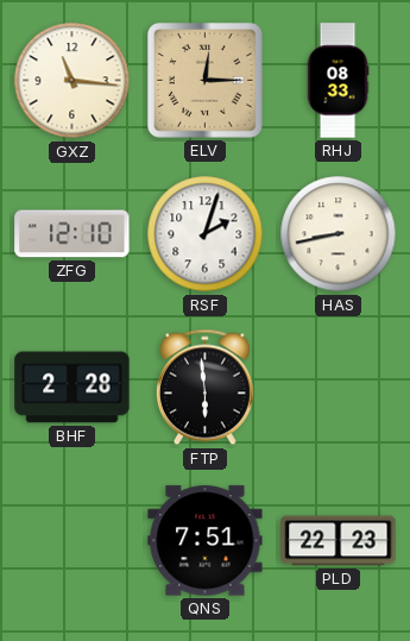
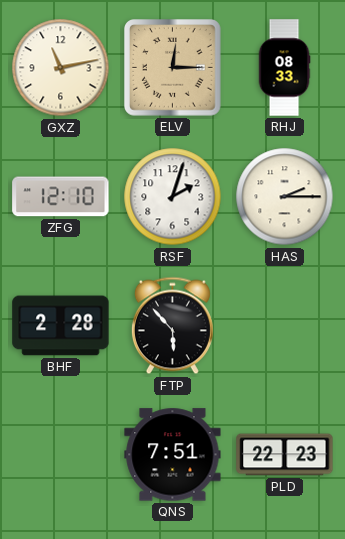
GXZ: 11:16 -> 11:13
HAS: 8:43 -> 2:15
FTP: 5:59 -> 5:53
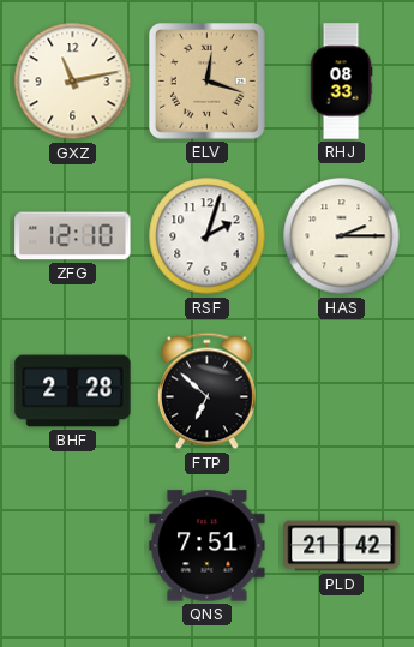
ELV: 12:15 -> 12:18
FTP: 5:53 -> 6:52
PLD: 22:23 -> 21:42
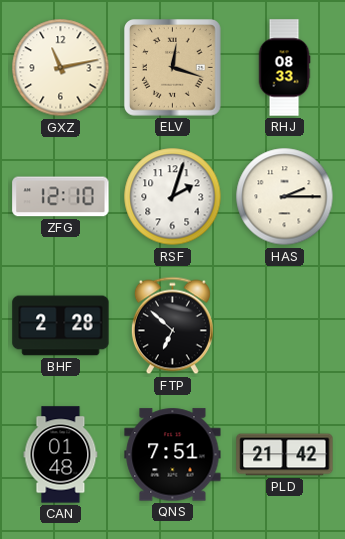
CAN: none -> 01:48
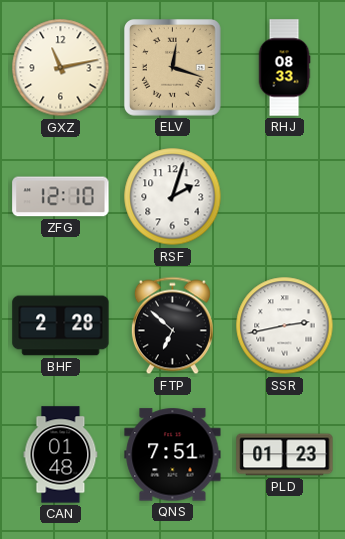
HAS: 2:15 -> none
SSR: none -> 2:43
PLD: 21:42 -> 01:23
